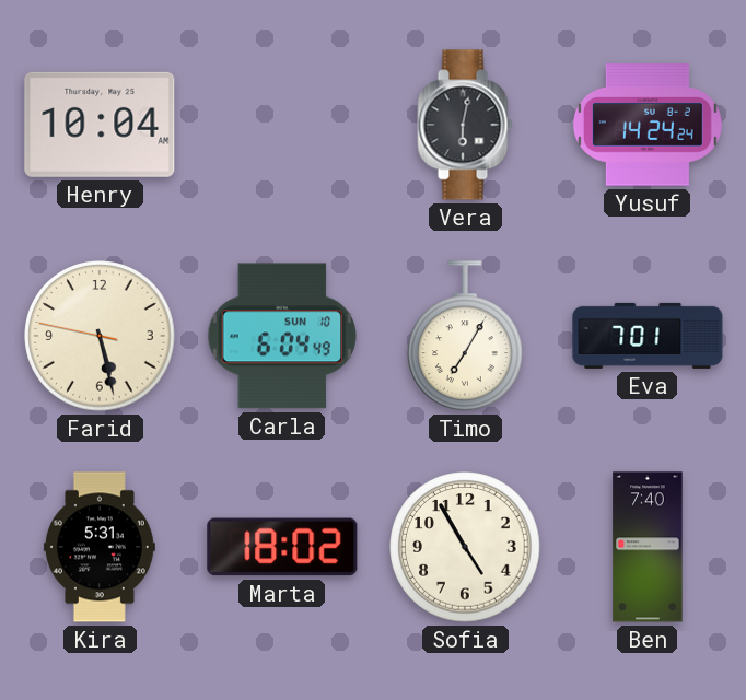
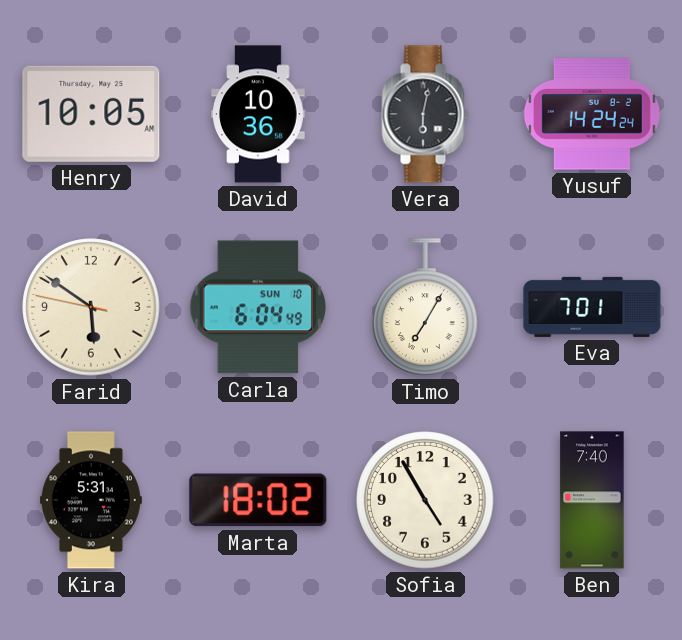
Henry: 10:04 -> 10:05
David: none -> 10:36
Farid: 5:27 -> 5:50
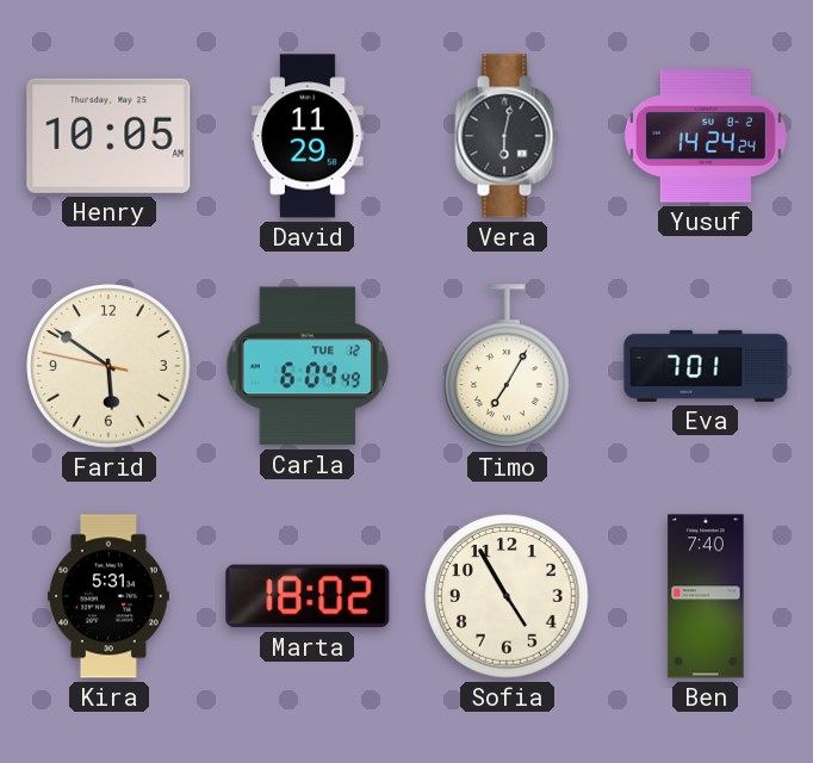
David: 10:36 -> 11:29
Carla date: SUN 10 -> TUE 12
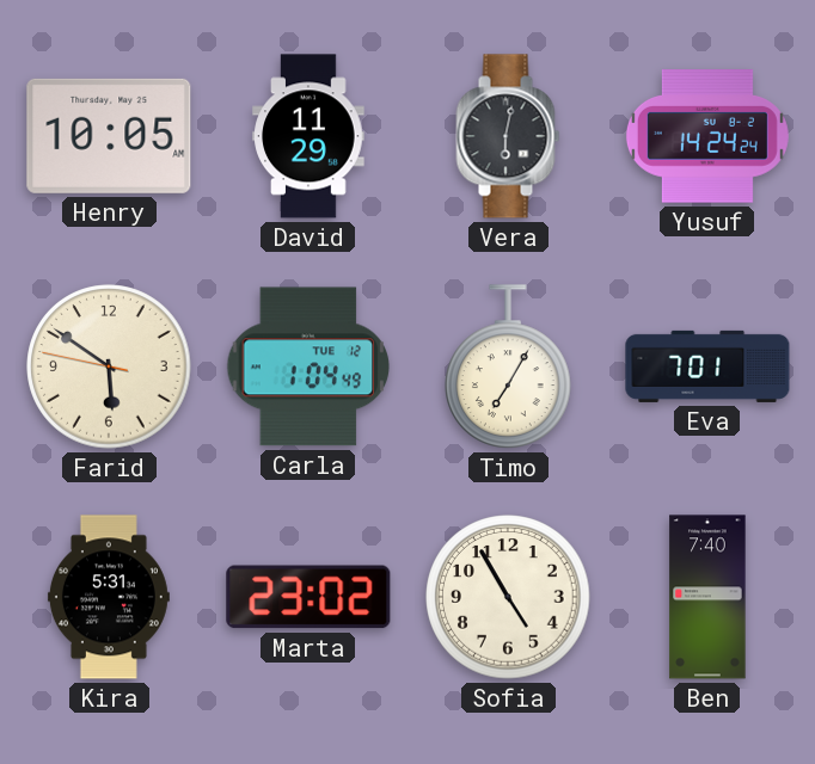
Carla: 6:04 -> 1:04
Marta: 18:02 -> 23:02
